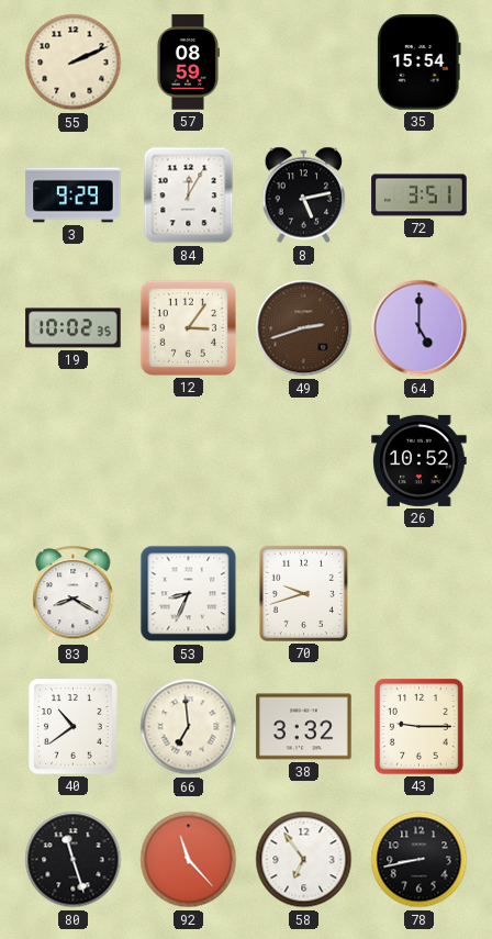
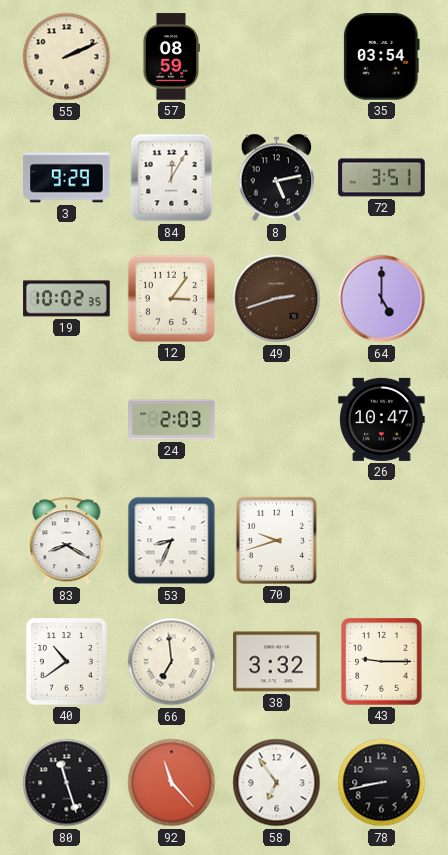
35: 15:54 -> 03:54
24: none -> 2:03
26: 10:52 -> 10:47
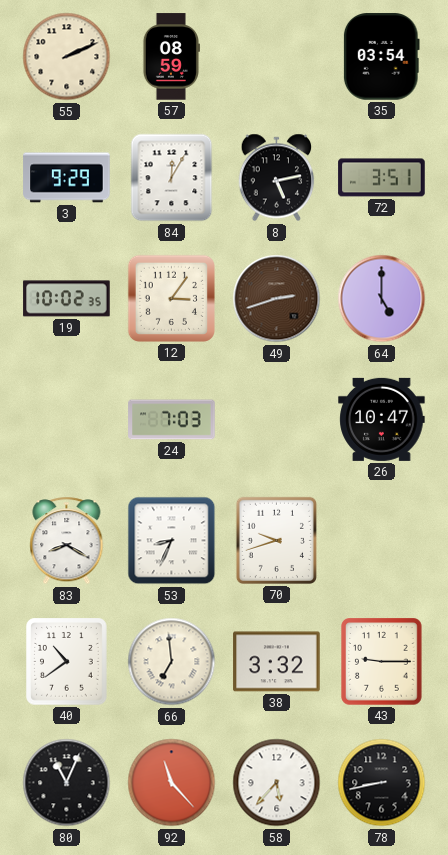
24: 2:03 -> 7:03
80: 11:27 -> 11:04
58: 6:54 -> 5:37
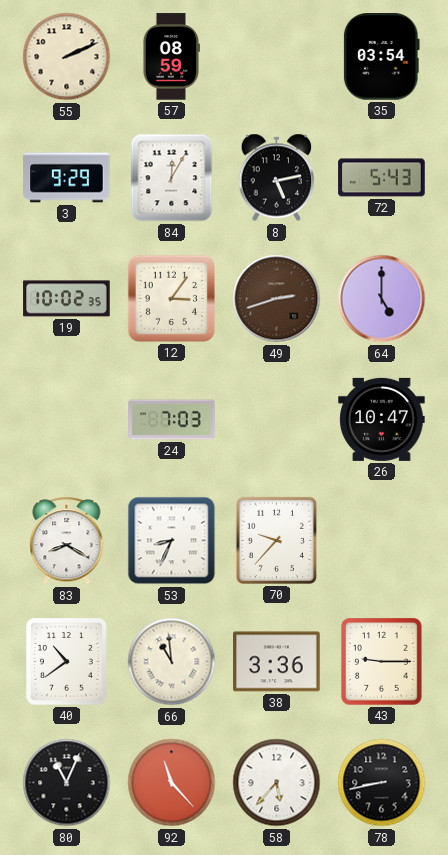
72: 3:51 -> 5:43
70: 9:42 -> 9:37
66: 6:59 -> 10:59
38: 3:32 -> 3:36
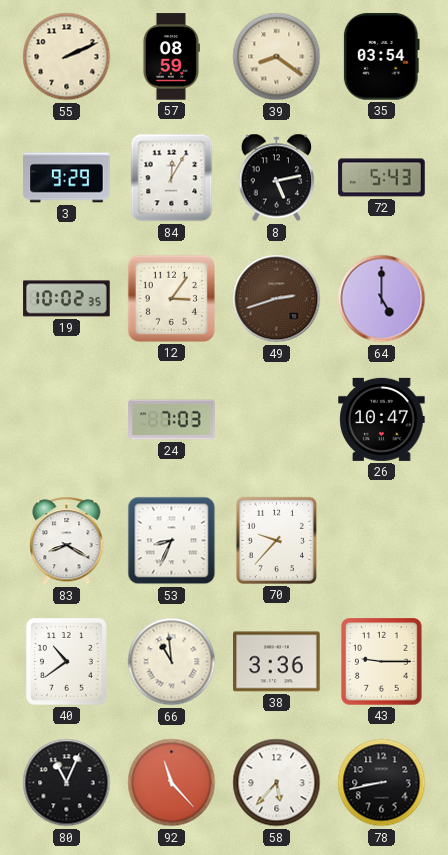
39: none -> 8:21
